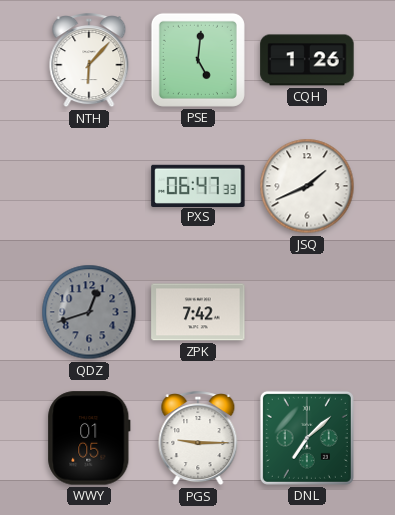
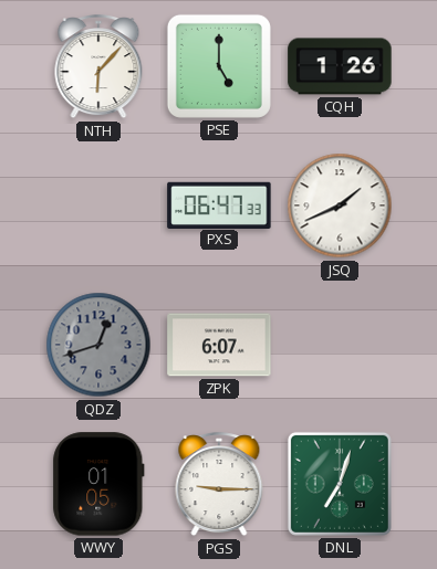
PSE: 5:01 -> 5:00
ZPK: 7:42 -> 6:07
DNL: 7:08 -> 7:03
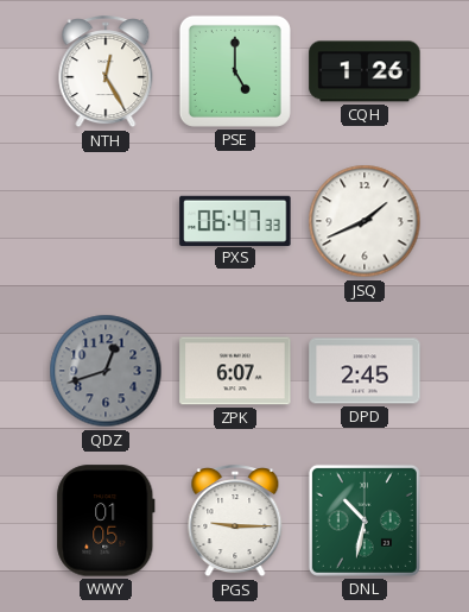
NTH: 6:07 -> 12:25
DPD: none -> 2:45
DNL: 7:03 -> 10:32
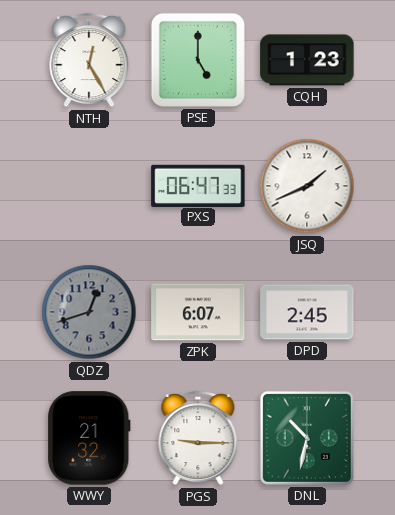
CQH: 1:26 -> 1:23
WWY: 01:05 -> 21:32
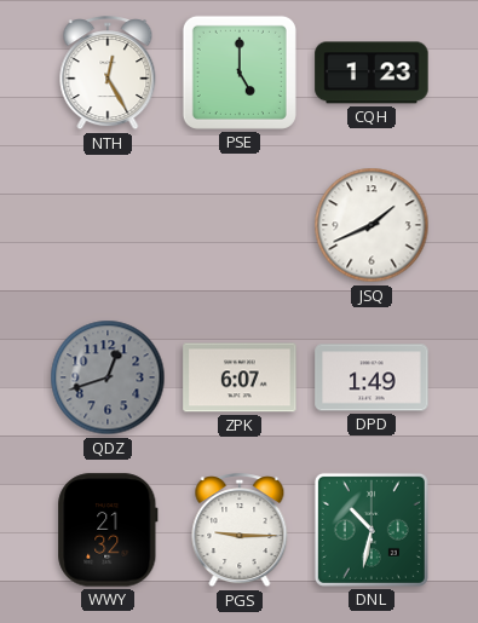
PXS: 06:47 -> none
DPD: 2:45 -> 1:49
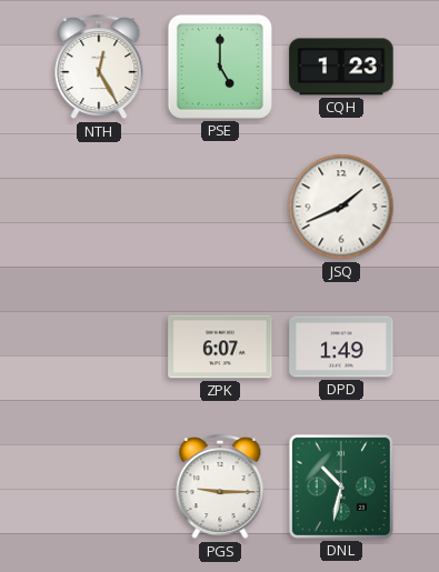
QDZ: 12:42 -> none
WWY: 21:32 -> none
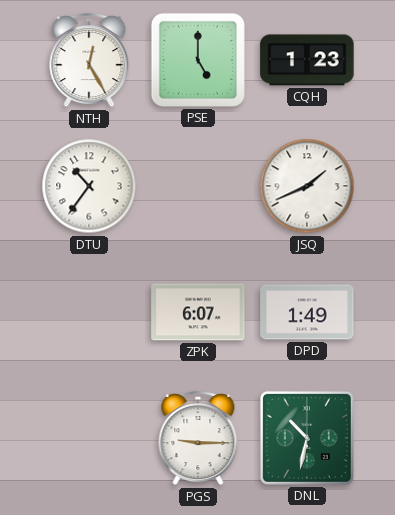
DTU: none -> 10:36
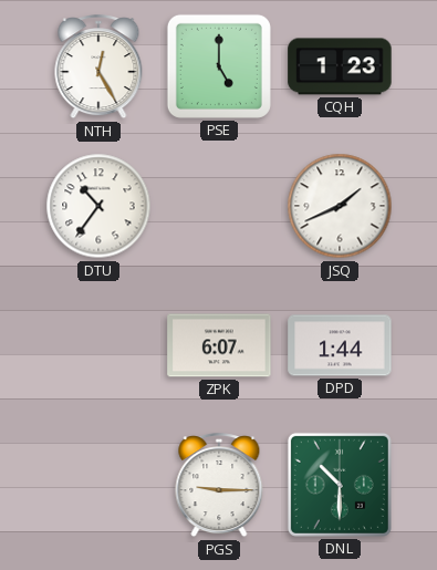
DPD: 1:49 -> 1:44
DNL: 10:32 -> 10:30
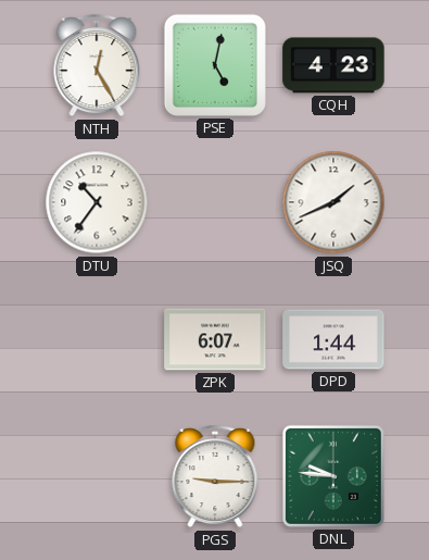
PSE: 5:00 -> 5:02
CQH: 1:23 -> 4:23
DNL: 10:30 -> 9:46
